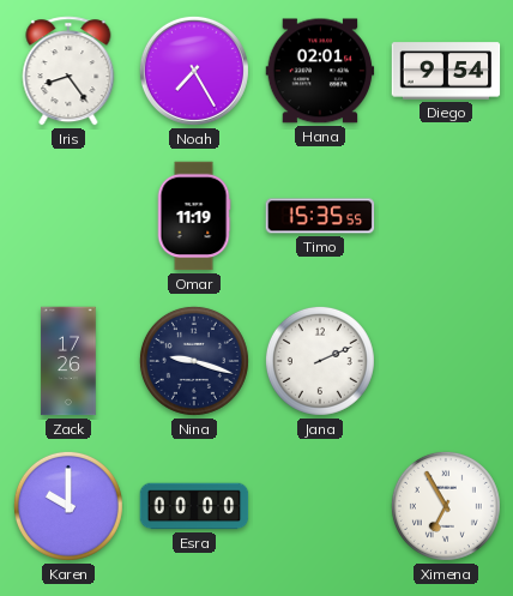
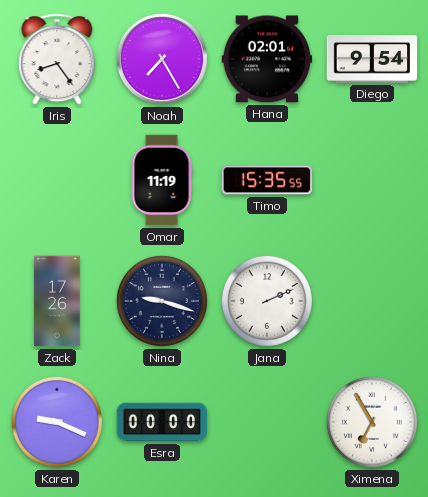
Karen: 10:00 -> 9:19
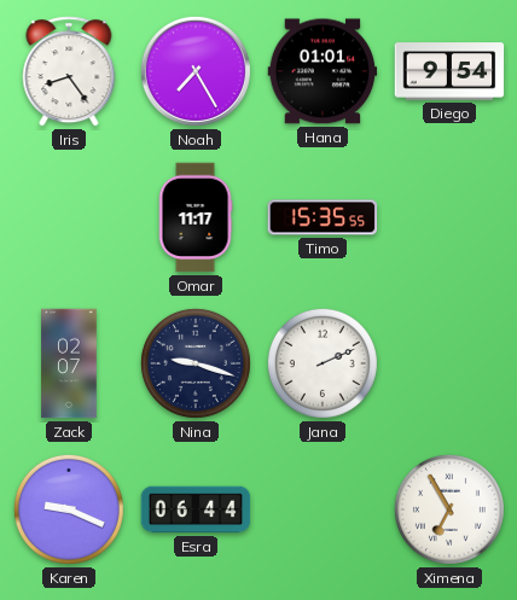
Hana: 02:01 -> 01:01
Omar: 11:19 -> 11:17
Zack: 17:26 -> 02:07
Esra: 00:00 -> 06:44
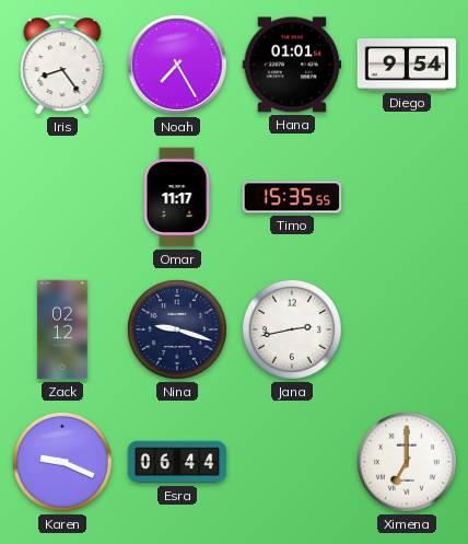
Zack: 02:07 -> 02:12
Jana: 2:11 -> 2:43
Ximena: 6:55 -> 7:00
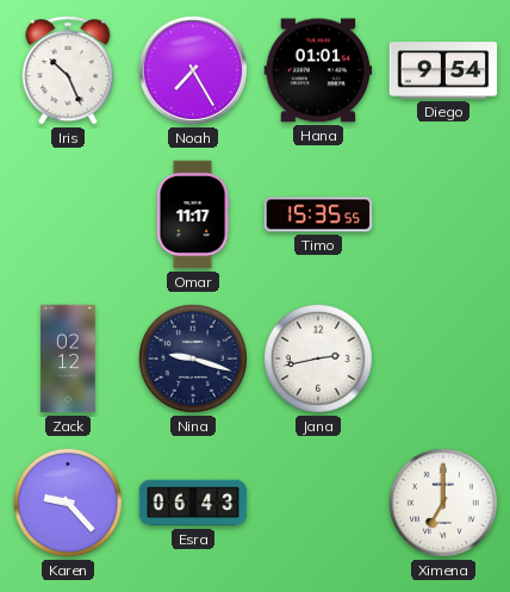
Iris: 8:24 -> 10:26
Karen: 9:19 -> 9:23
Esra: 06:44 -> 06:43
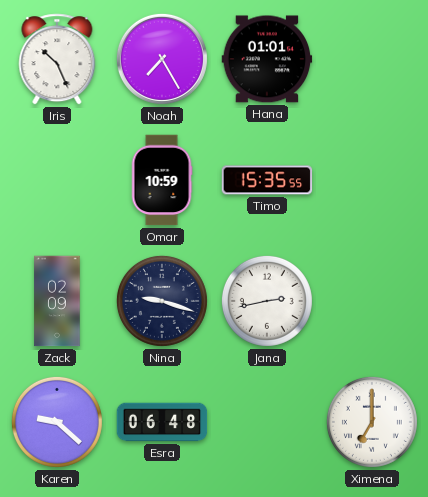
Diego: 9:54 -> none
Omar: 11:17 -> 10:59
Zack: 02:12 -> 02:09
Karen: 9:23 -> 9:22
Esra: 06:43 -> 06:48
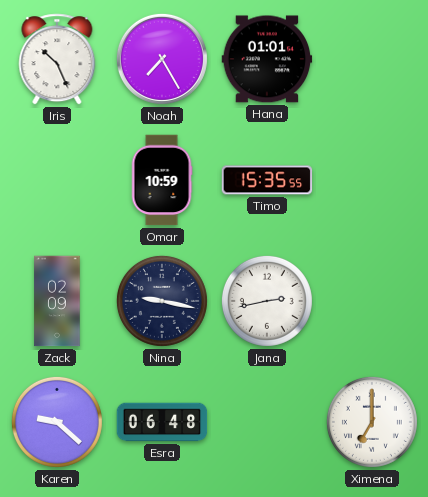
Nina: 9:18 -> 9:17
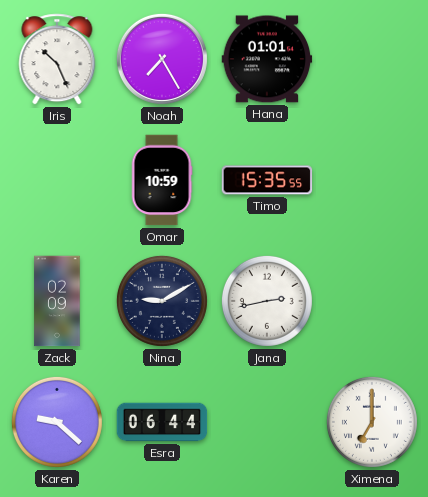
Nina: 9:17 -> 9:10
Esra: 06:48 -> 06:44
